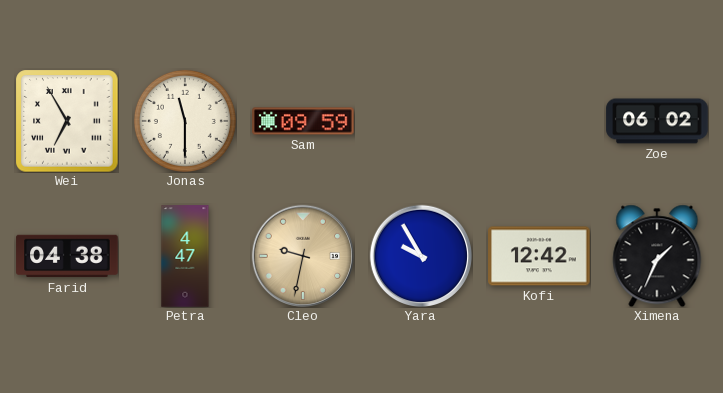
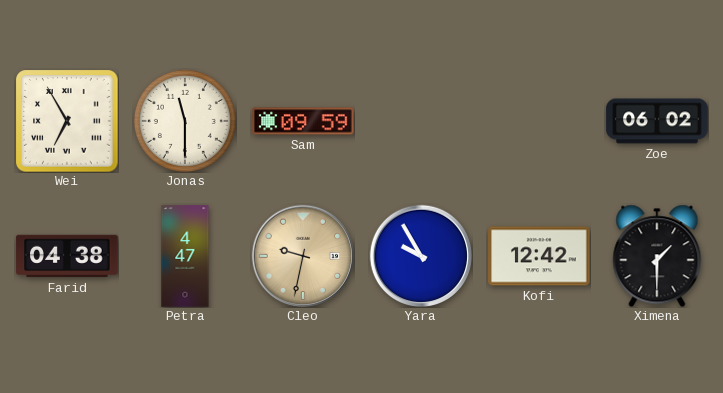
Ximena: 1:34 -> 1:30
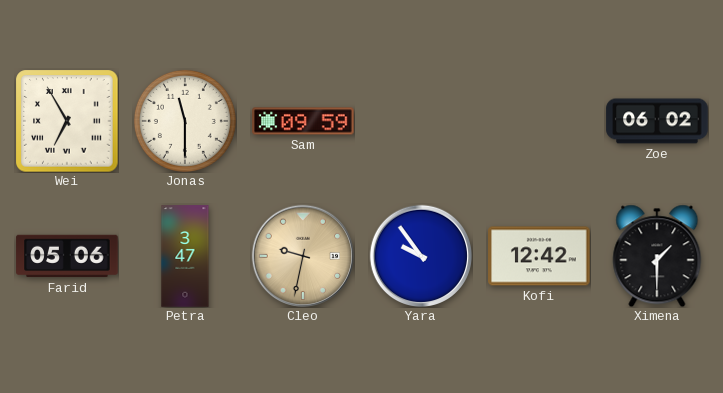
Farid: 04:38 -> 05:06
Petra: 4:47 -> 3:47
Yara: 9:55 -> 9:54
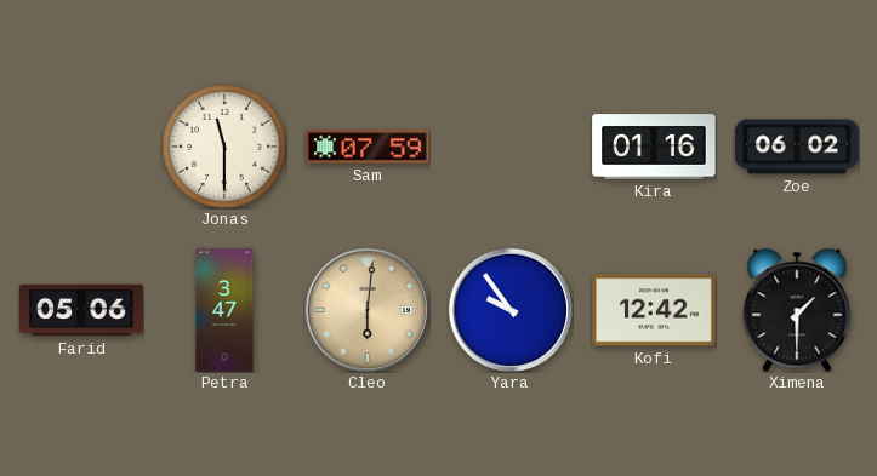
Wei: 6:55 -> none
Sam: 09:59 -> 07:59
Kira: none -> 01:16
Cleo: 9:32 -> 6:01
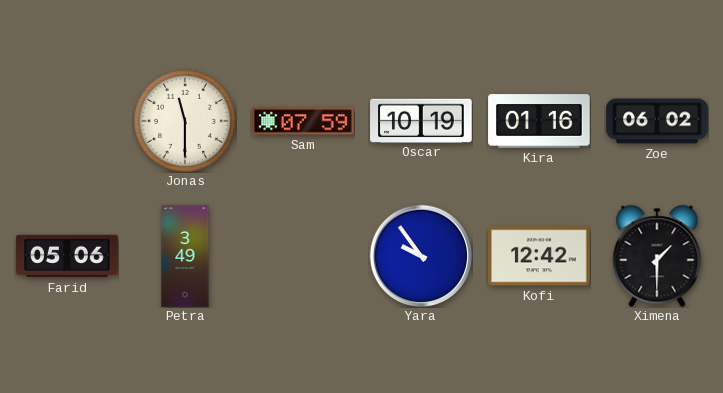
Oscar: none -> 10:19
Petra: 3:47 -> 3:49
Cleo: 6:01 -> none
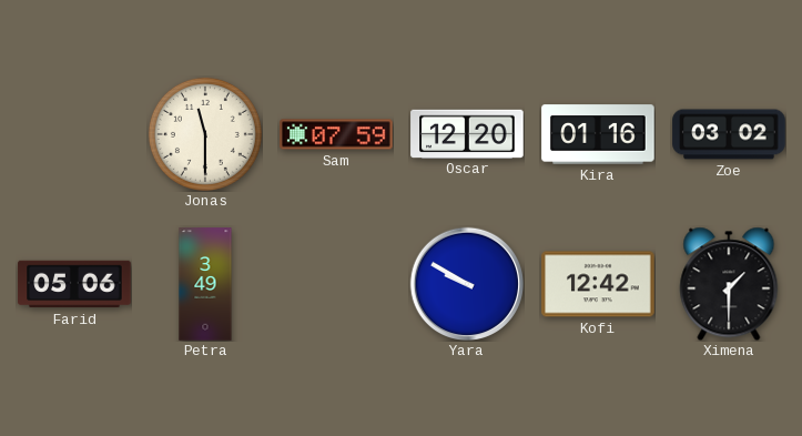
Oscar: 10:19 -> 12:20
Zoe: 06:02 -> 03:02
Yara: 9:54 -> 9:50
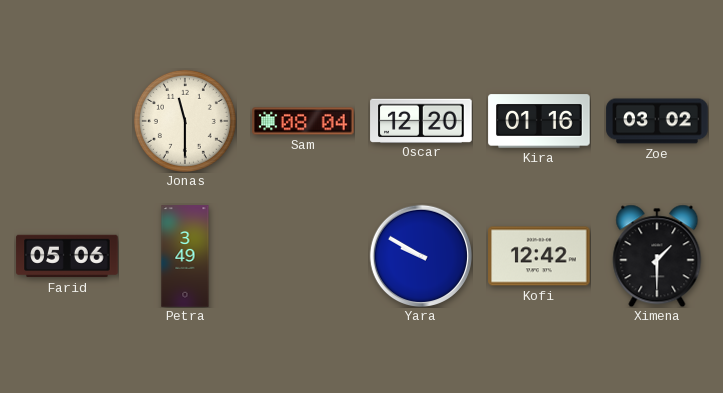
Sam: 07:59 -> 08:04
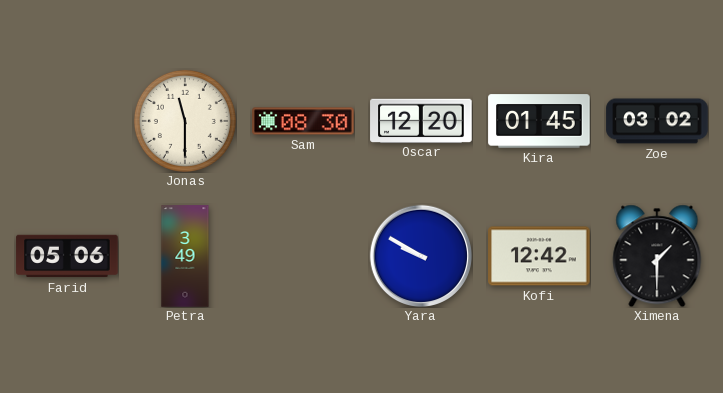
Sam: 08:04 -> 08:30
Kira: 01:16 -> 01:45
